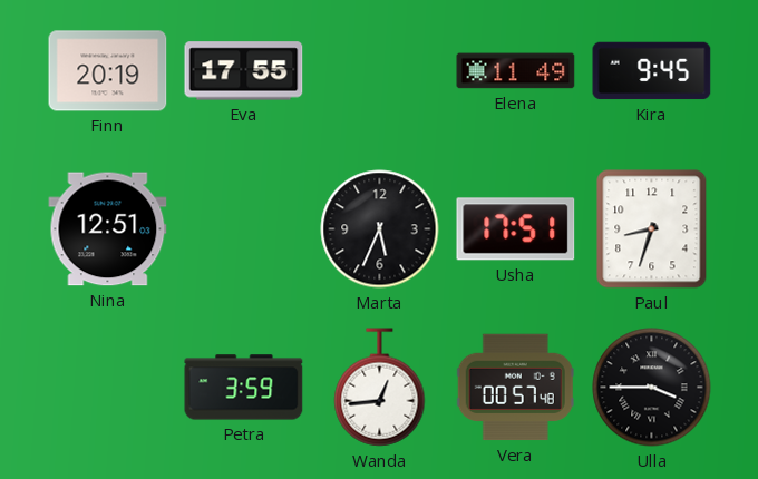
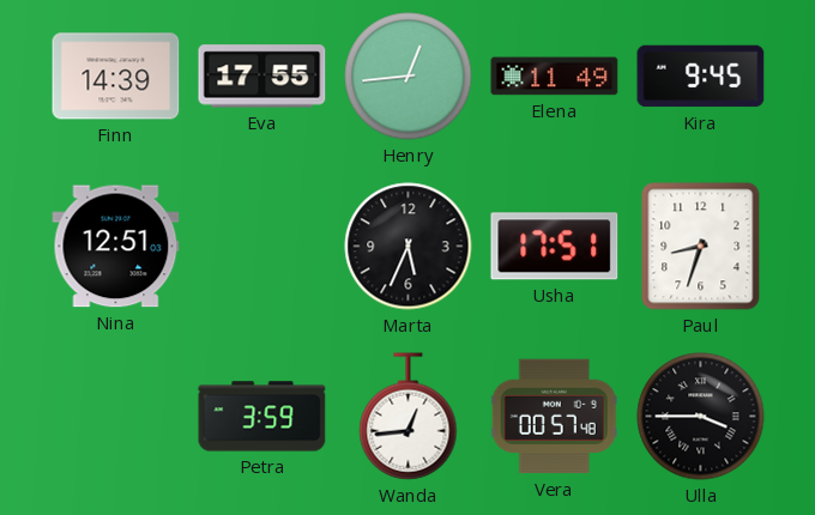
Finn: 20:19 -> 14:39
Henry: none -> 12:44
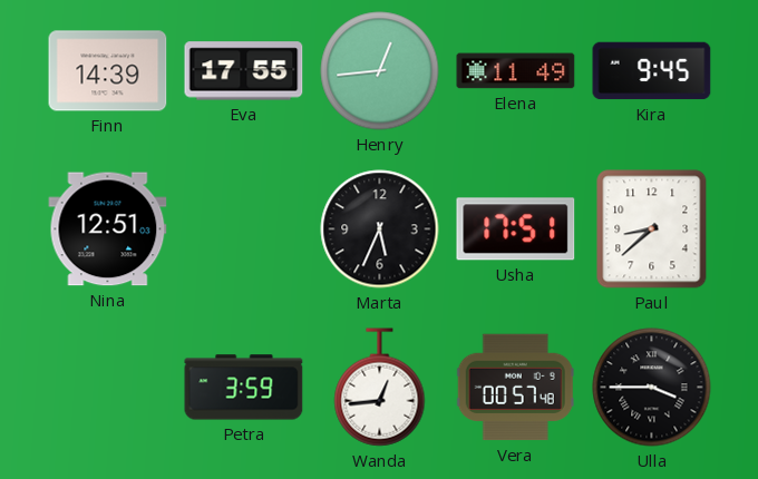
Paul: 8:33 -> 8:38
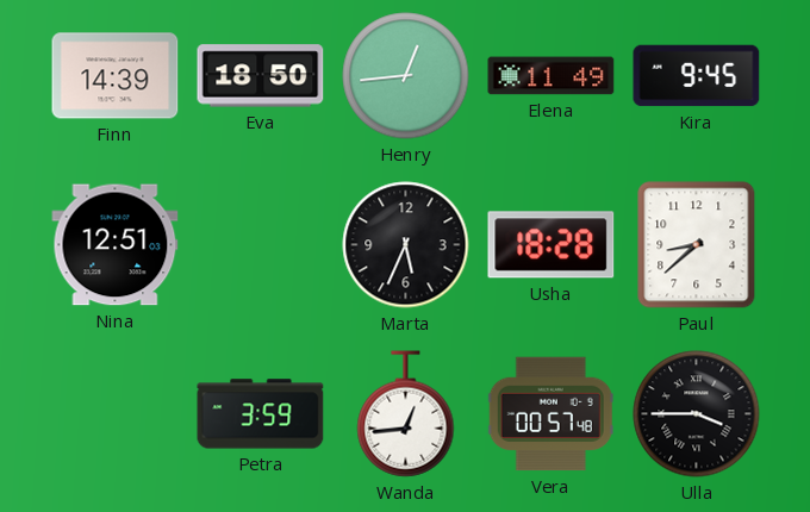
Eva: 17:55 -> 18:50
Usha: 17:51 -> 18:28
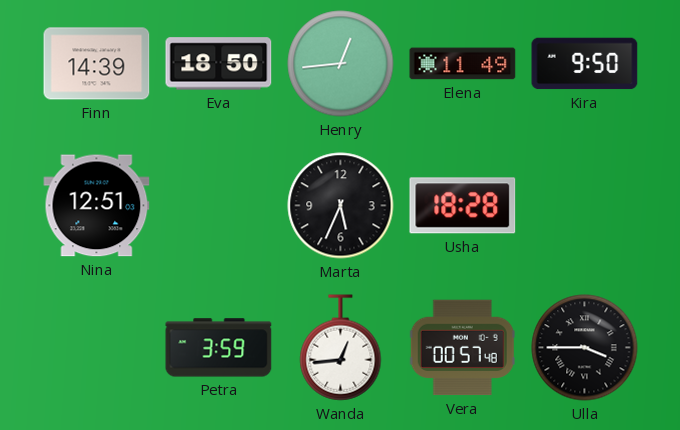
Kira: 9:45 -> 9:50
Paul: 8:38 -> none
